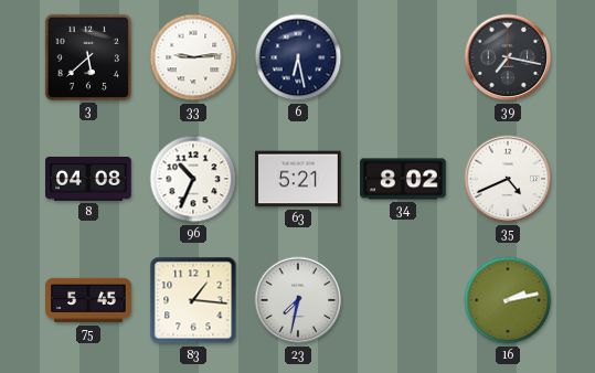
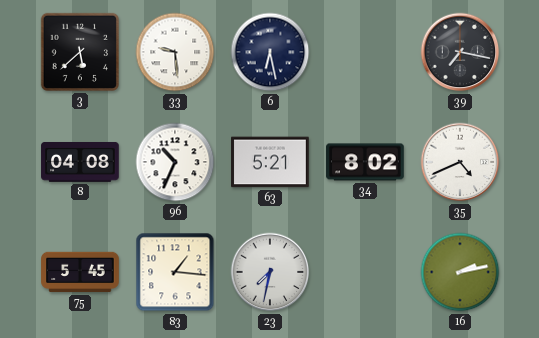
33: 9:14 -> 9:29
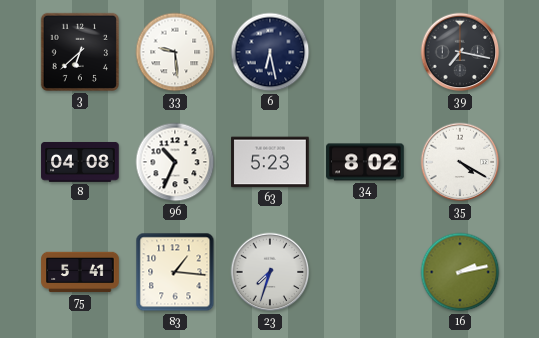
3: 5:38 -> 6:38
63: 5:21 -> 5:23
35: 4:41 -> 4:20
75: 5:45 -> 5:41
23: 7:32 -> 7:33
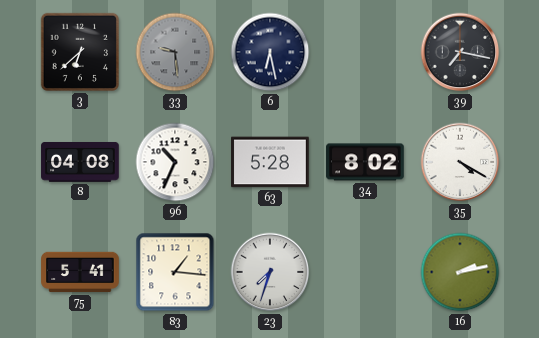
33 dial: white -> grey
63: 5:23 -> 5:28
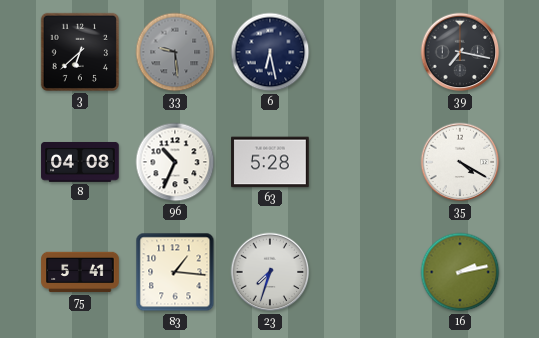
34: 8:02 -> none
